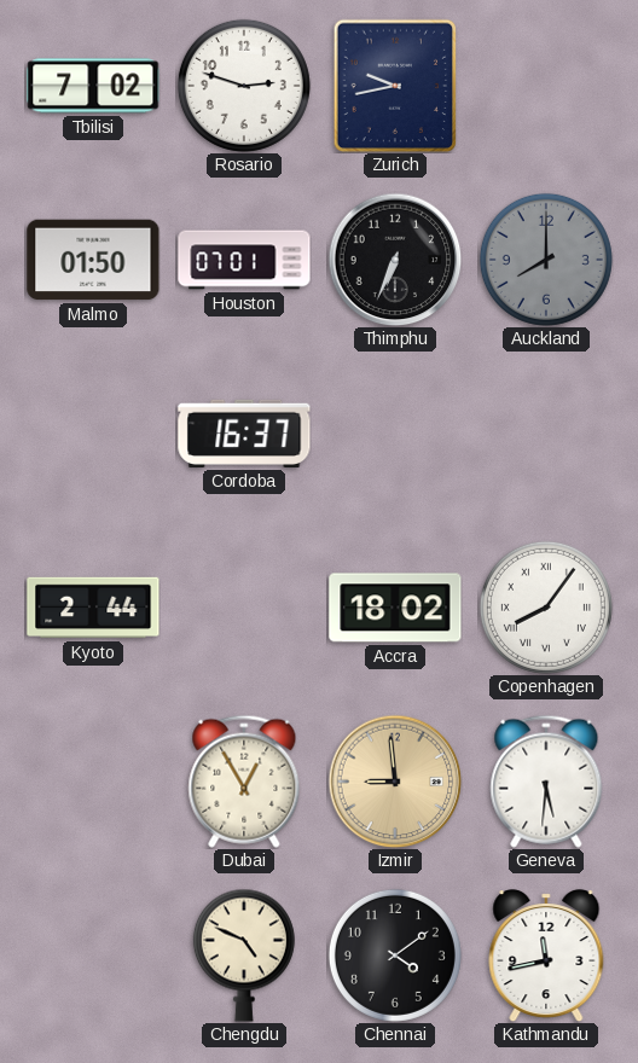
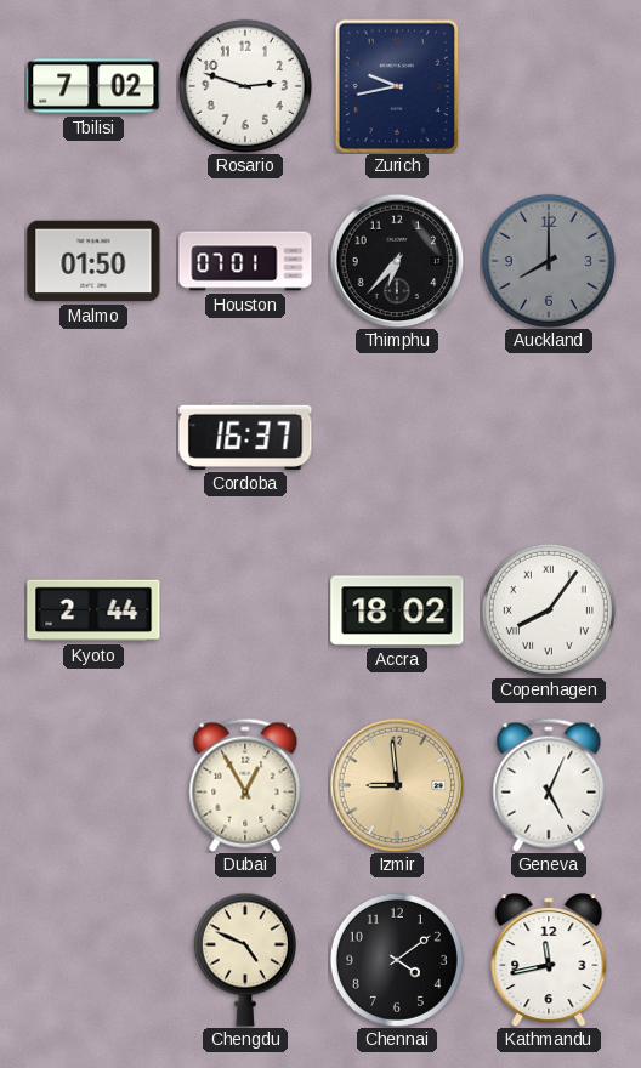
Thimphu: 6:34 -> 6:37
Geneva: 5:31 -> 5:04
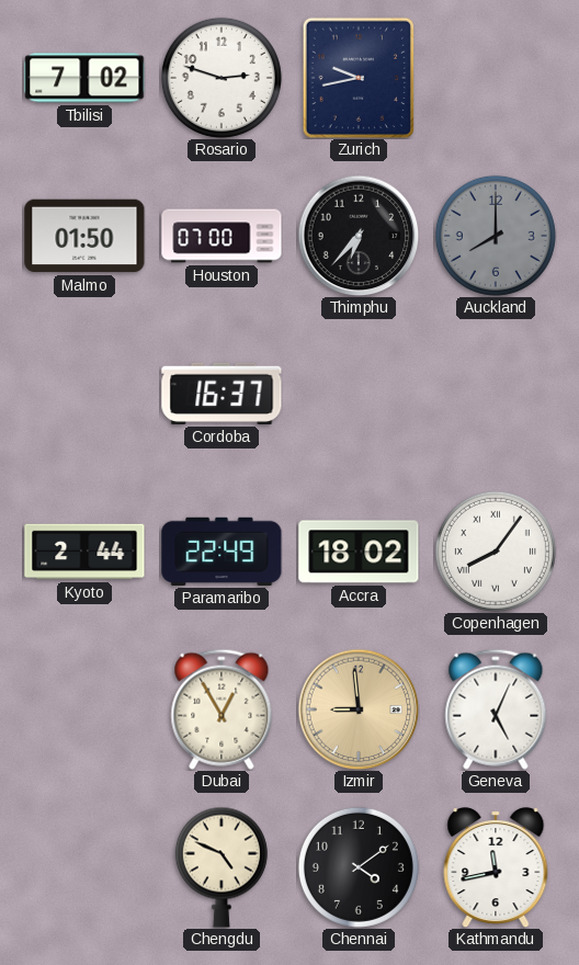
Houston: 07:01 -> 07:00
Paramaribo: none -> 22:49
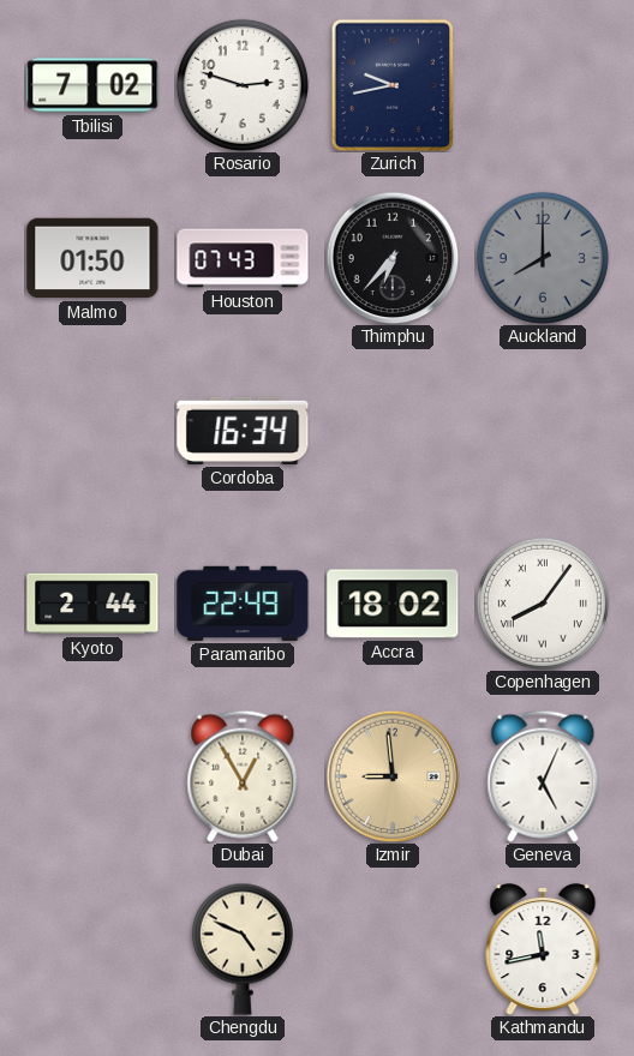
Houston: 07:00 -> 07:43
Cordoba: 16:37 -> 16:34
Chennai: 4:09 -> none
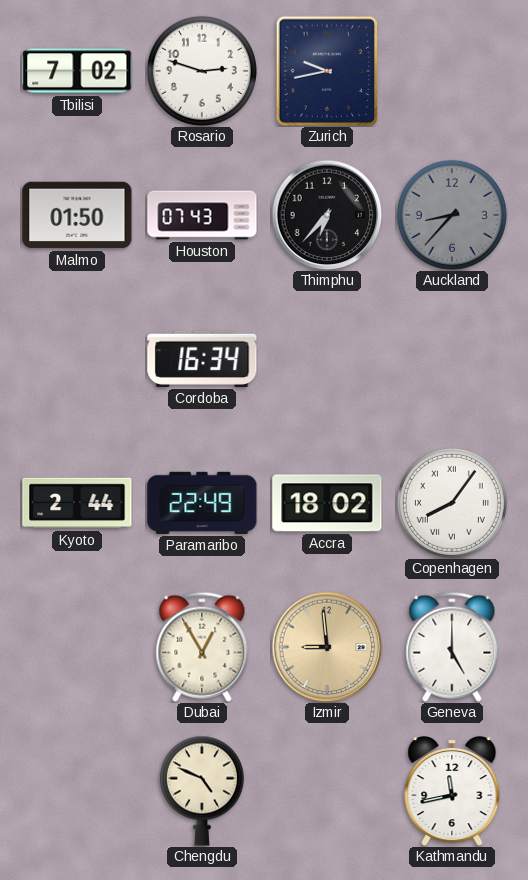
Auckland: 8:00 -> 8:37
Geneva: 5:04 -> 5:00
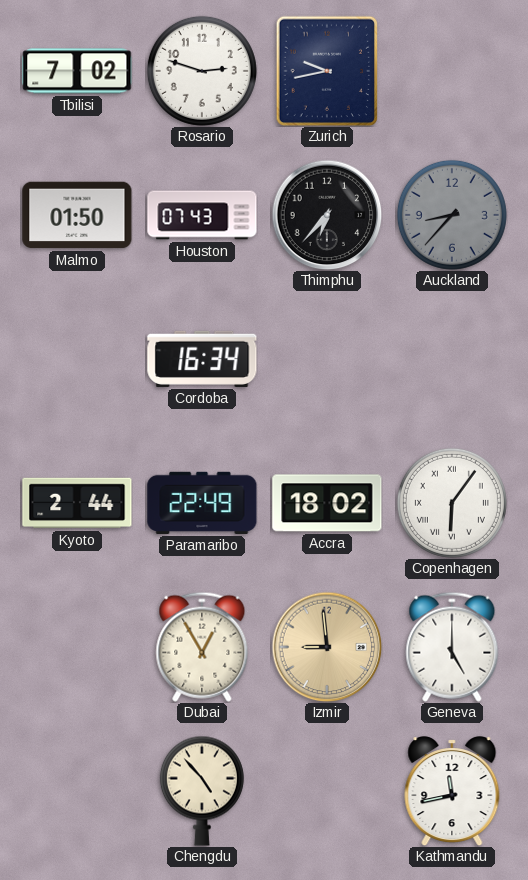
Copenhagen: 8:06 -> 6:06
Chengdu: 4:49 -> 4:53
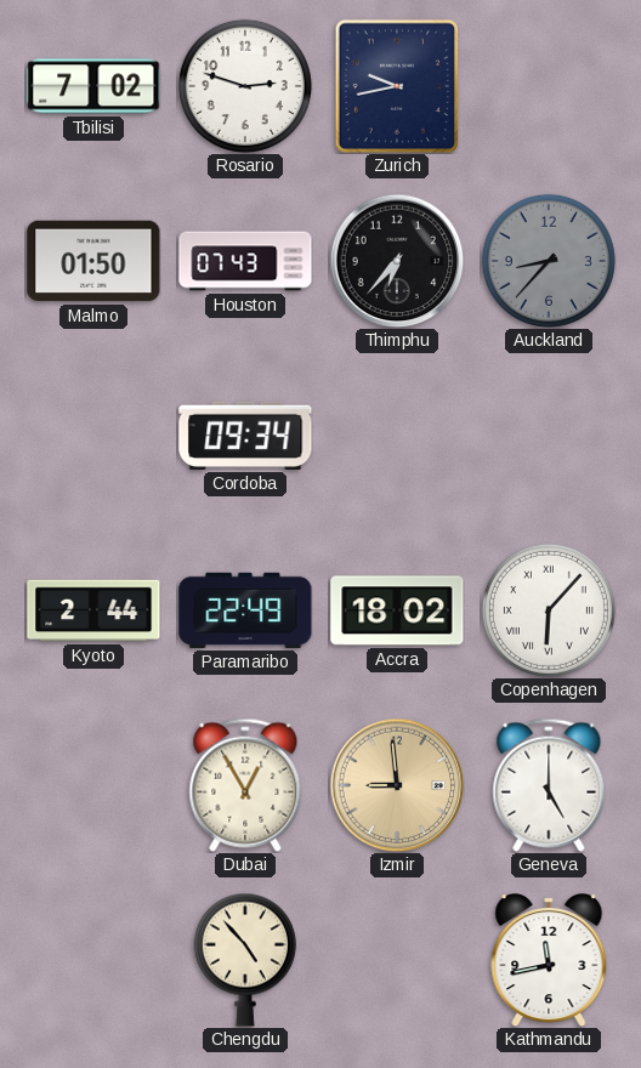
Cordoba: 16:34 -> 09:34
Copenhagen: 6:06 -> 6:07
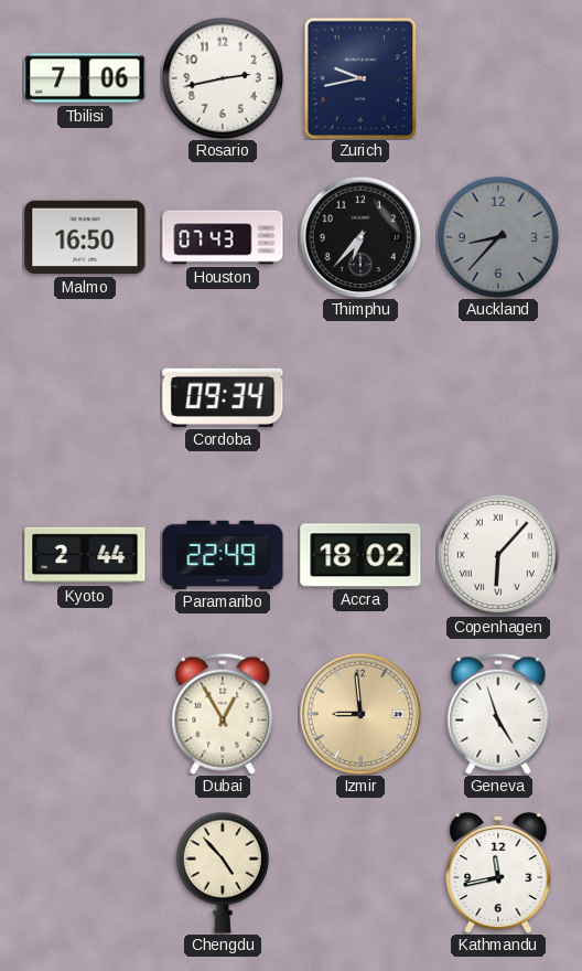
Tbilisi: 7:02 -> 7:06
Rosario: 2:48 -> 2:43
Malmo: 01:50 -> 16:50
Geneva: 5:00 -> 4:57
